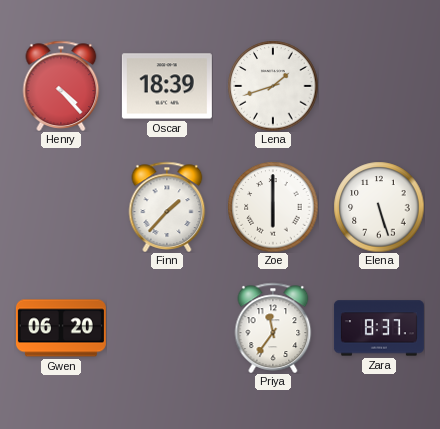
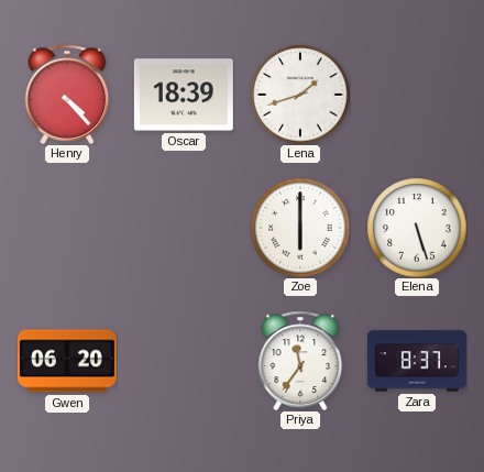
Finn: 1:37 -> none
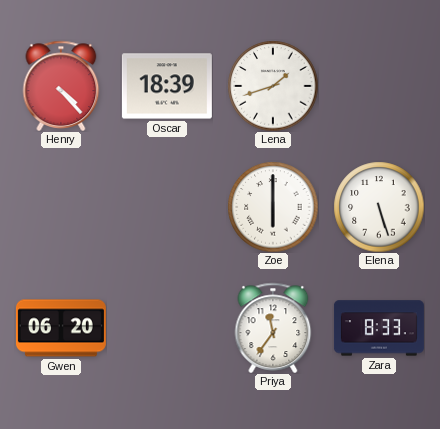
Zara: 8:37 -> 8:33
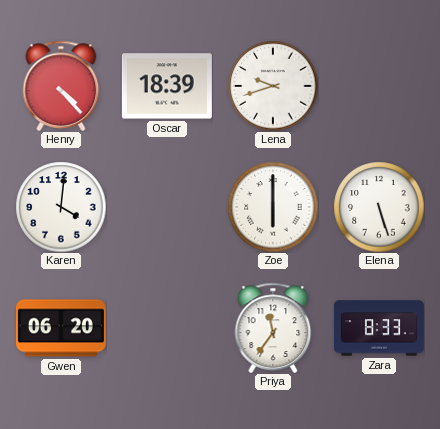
Lena: 1:42 -> 9:42
Karen: none -> 4:01
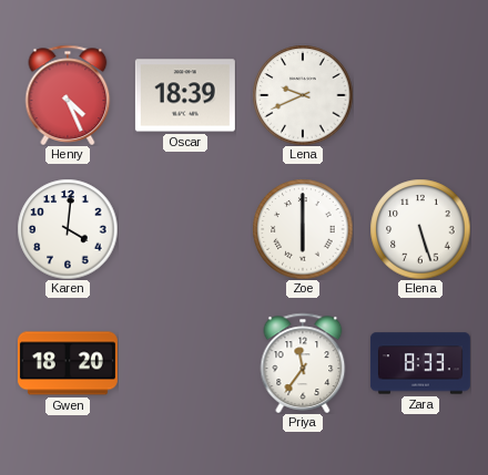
Henry: 4:23 -> 4:26
Lena: 9:42 -> 9:41
Gwen: 06:20 -> 18:20
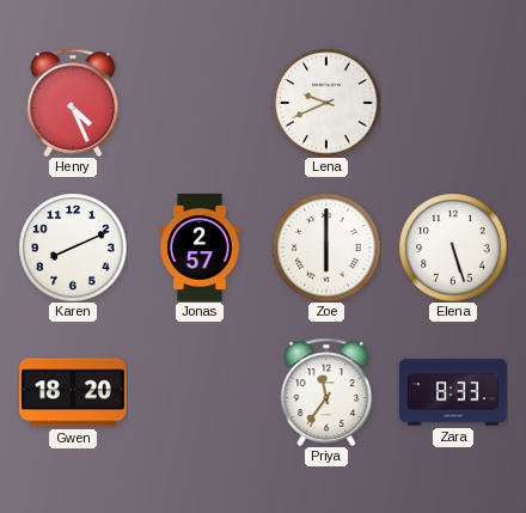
Oscar: 18:39 -> none
Karen: 4:01 -> 8:11
Jonas: none -> 2:57
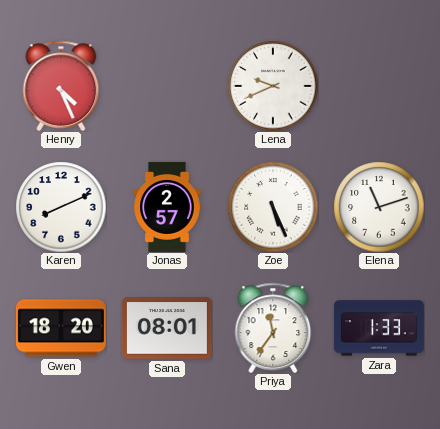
Zoe: 6:00 -> 5:26
Elena: 5:27 -> 11:12
Sana: none -> 08:01
Zara: 8:33 -> 1:33
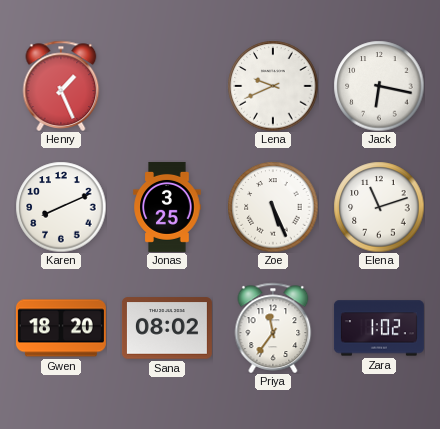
Henry: 4:26 -> 1:26
Jack: none -> 6:17
Jonas: 2:57 -> 3:25
Sana: 08:01 -> 08:02
Zara: 1:33 -> 1:02
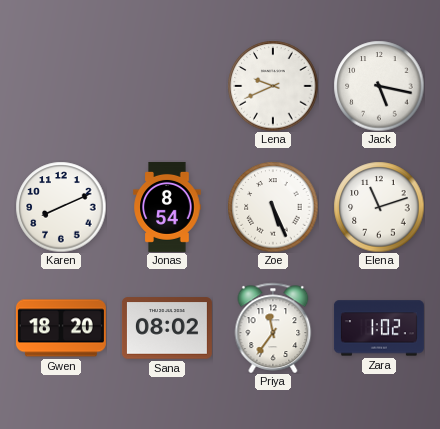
Henry: 1:26 -> none
Jack: 6:17 -> 5:17
Jonas: 3:25 -> 8:54
